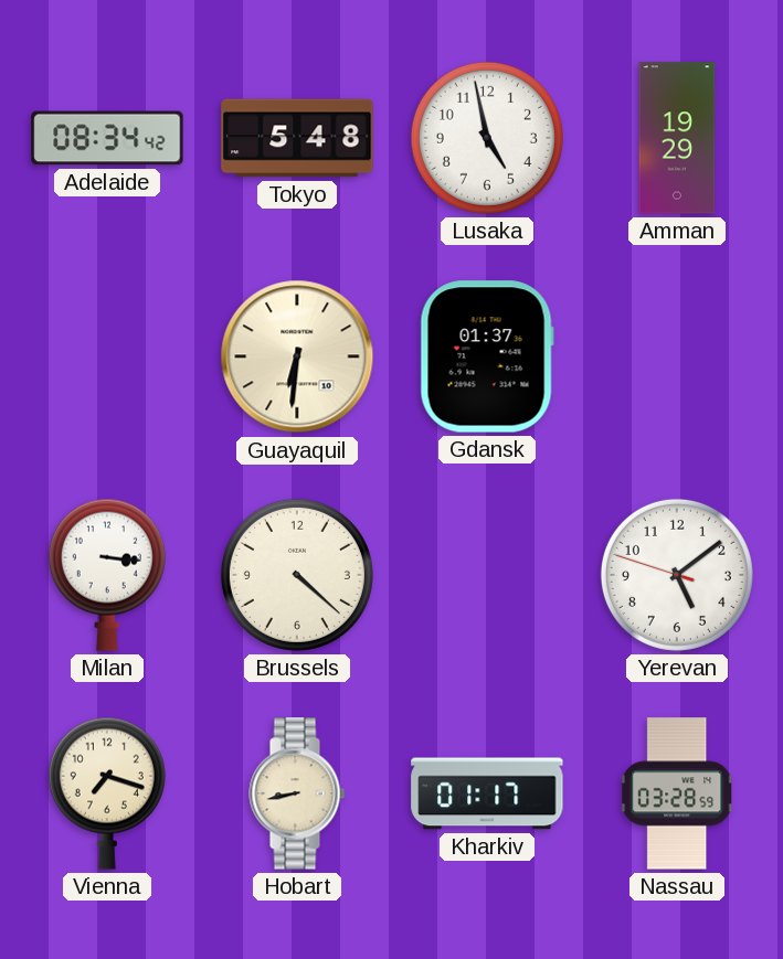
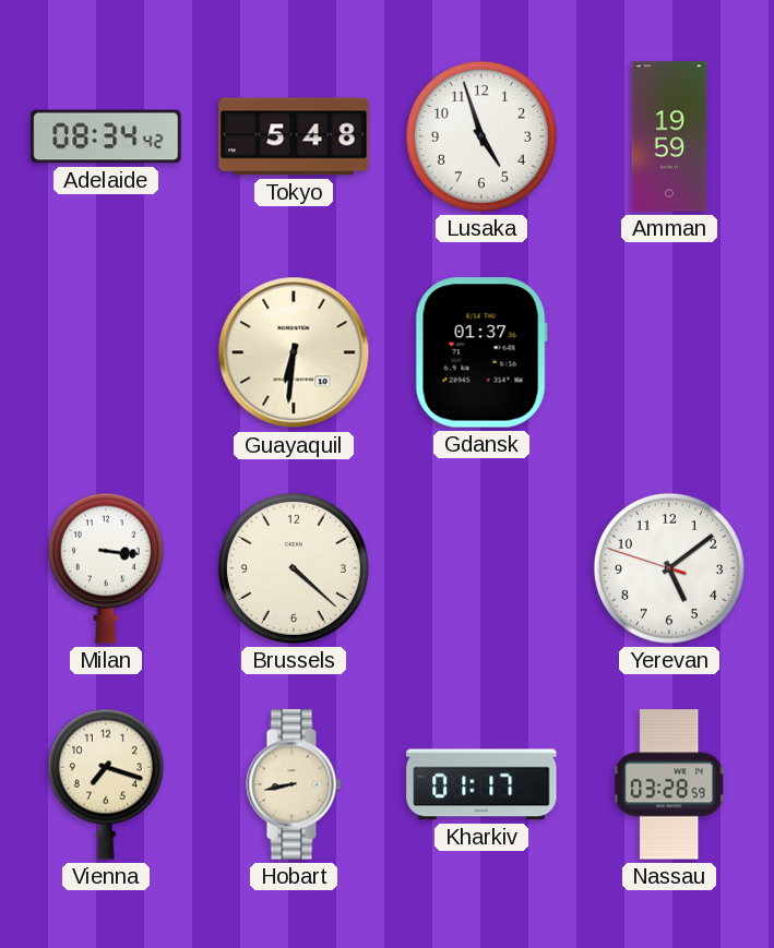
Lusaka: 4:58 -> 4:57
Amman: 19:29 -> 19:59
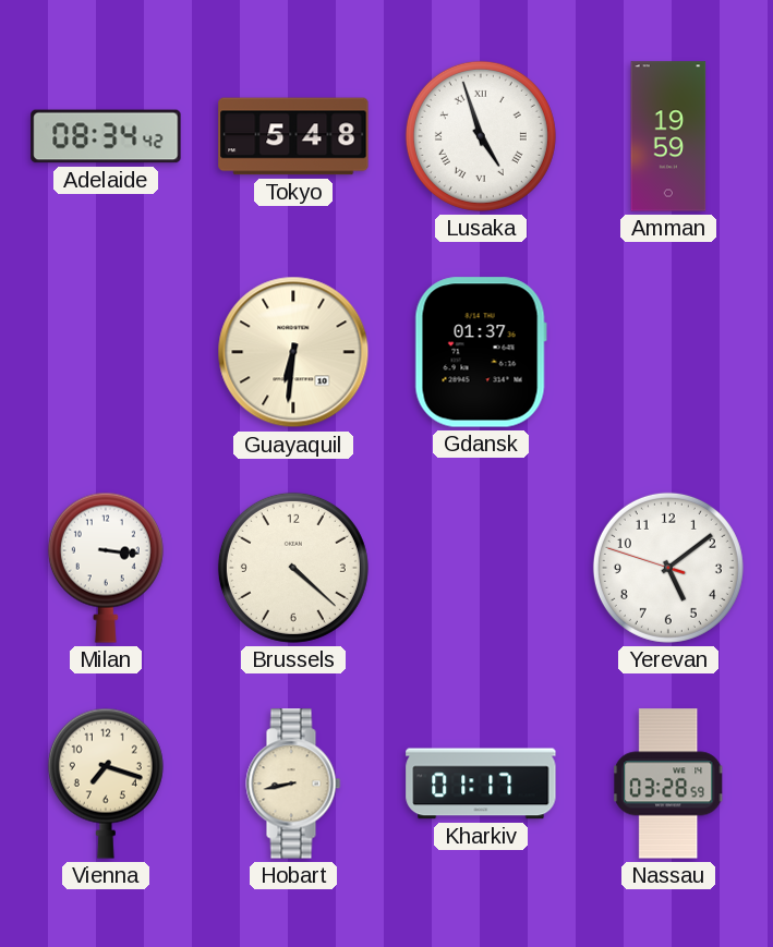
Lusaka numerals: Arabic -> Roman
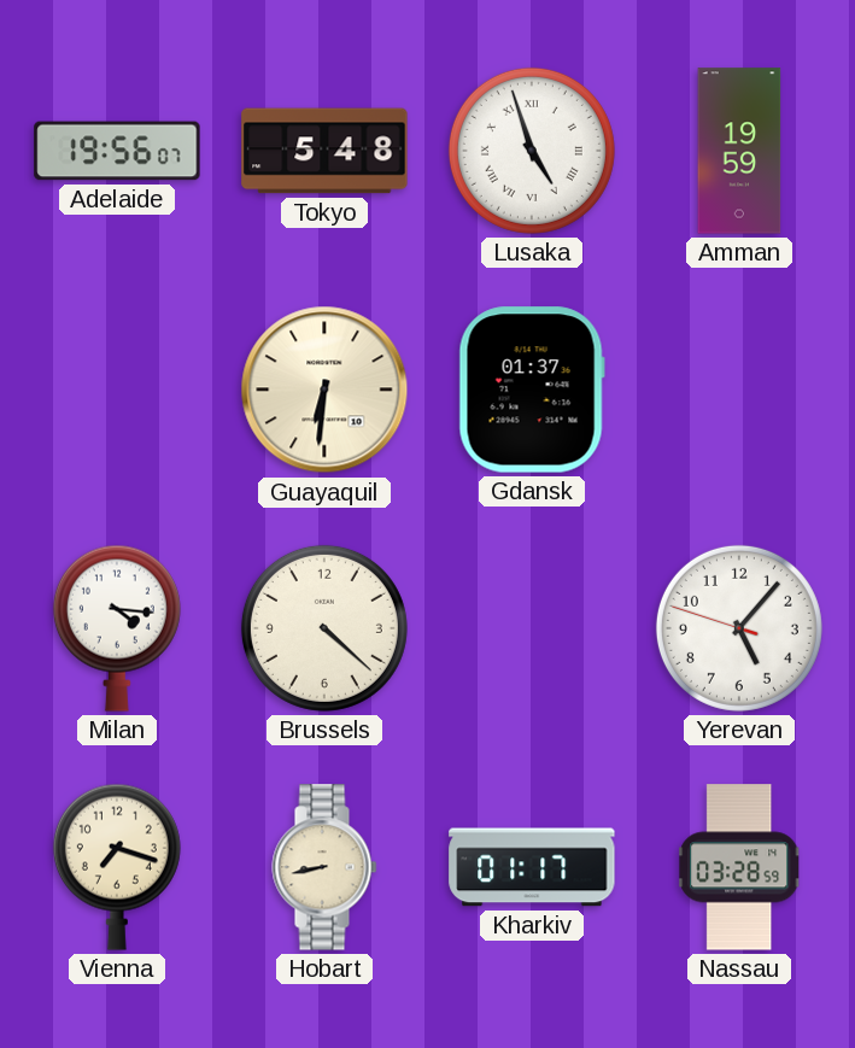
Adelaide: 08:34 -> 19:56
Milan: 3:16 -> 4:16
Yerevan: 5:08 -> 5:06
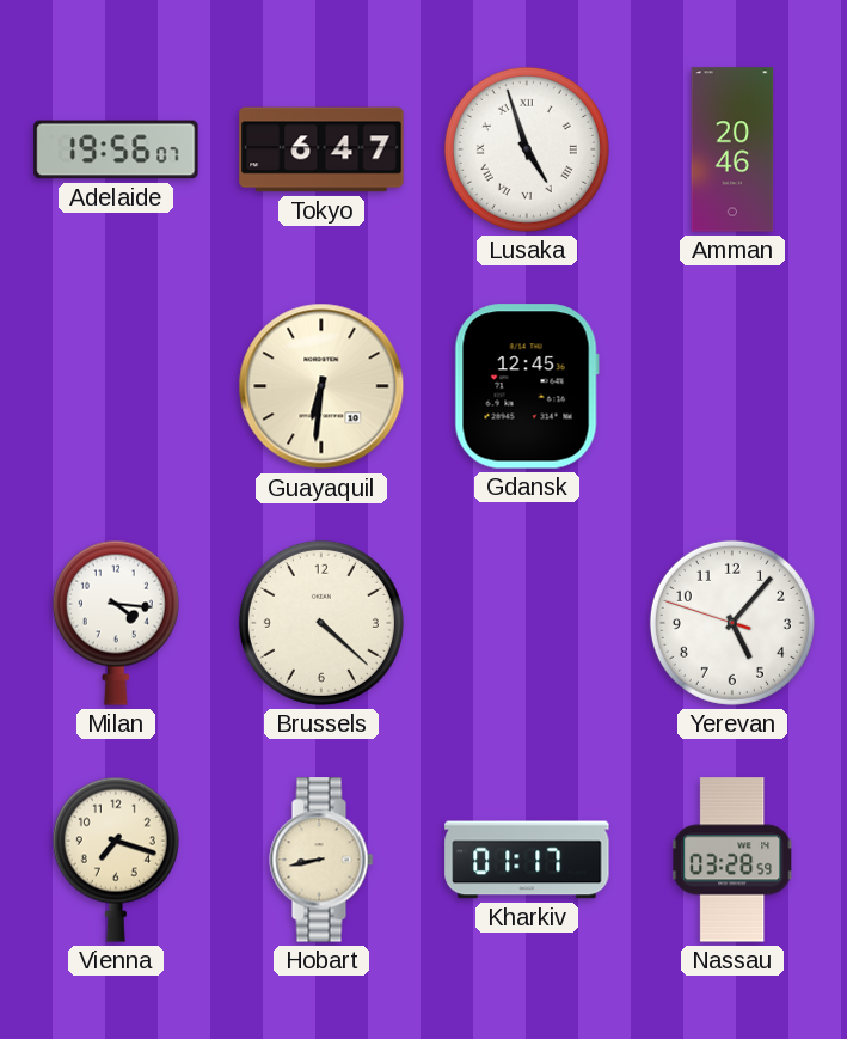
Tokyo: 5:48 -> 6:47
Amman: 19:59 -> 20:46
Gdansk: 01:37 -> 12:45
